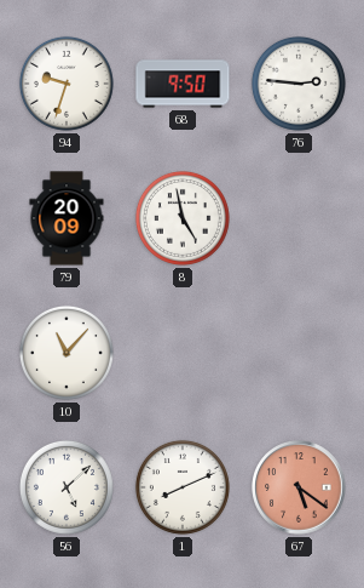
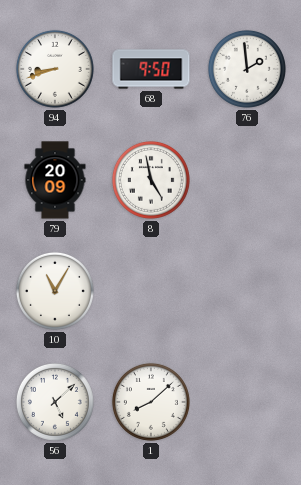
94: 9:33 -> 8:42
76: 2:46 -> 1:59
10: 11:07 -> 11:05
1: 8:11 -> 8:08
67: 5:21 -> none
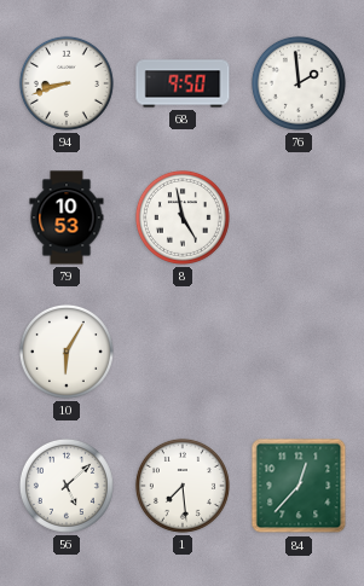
79: 20:09 -> 10:53
10: 11:05 -> 6:05
1: 8:08 -> 7:29
84: none -> 12:37
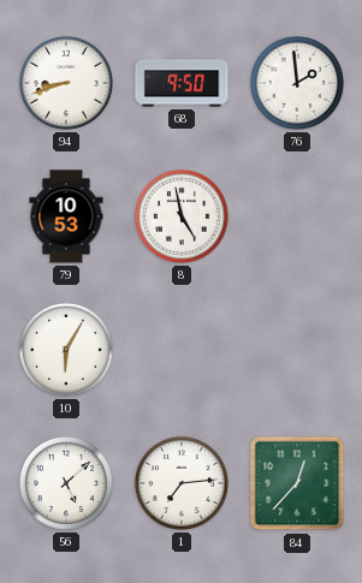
1: 7:29 -> 7:14
